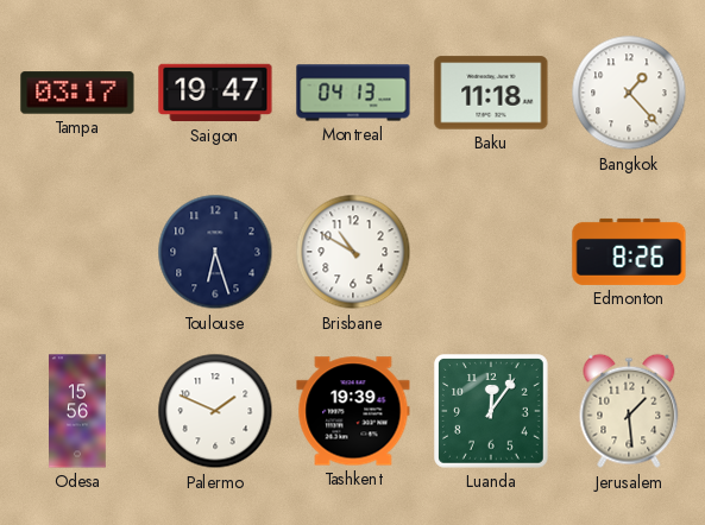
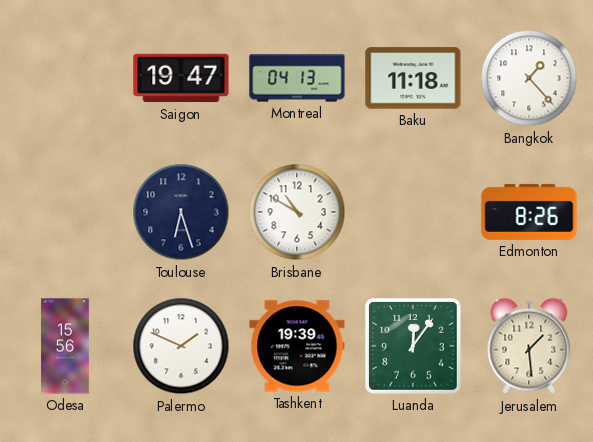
Tampa: 03:17 -> none
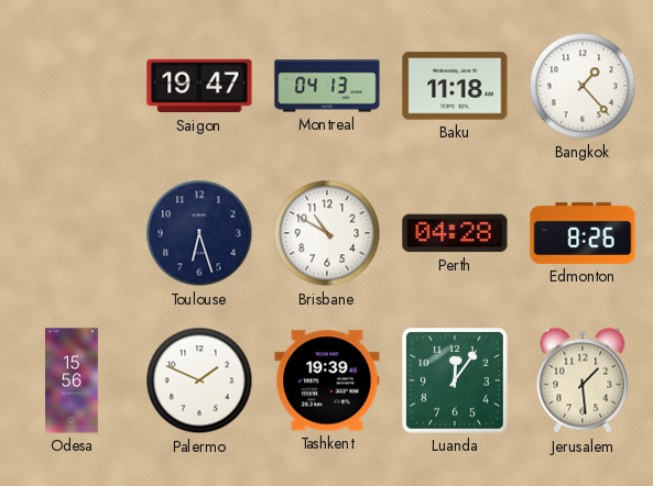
Perth: none -> 04:28
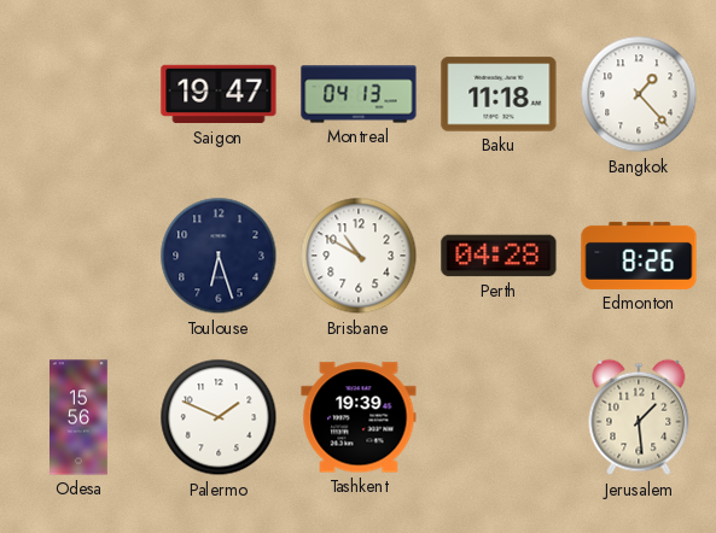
Luanda: 12:06 -> none
